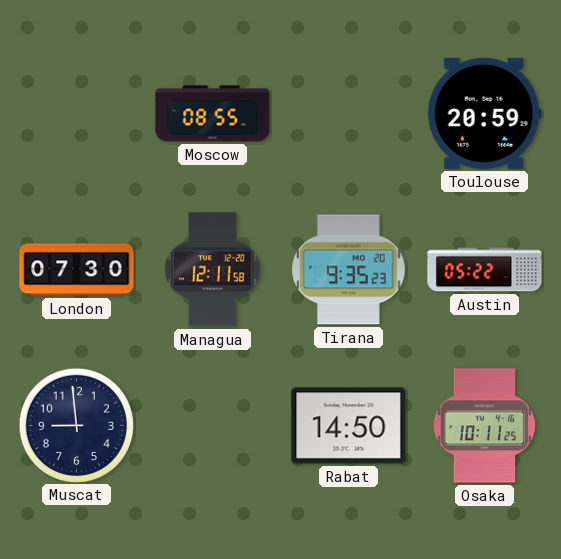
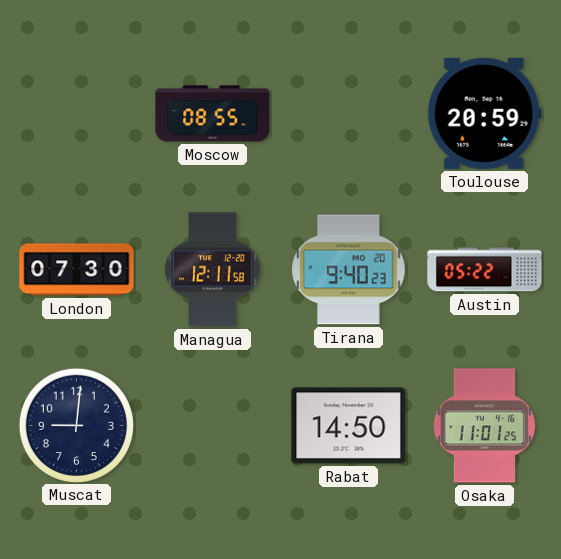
Tirana: 9:35 -> 9:40
Muscat: 8:59 -> 9:01
Osaka: 10:11 -> 11:01
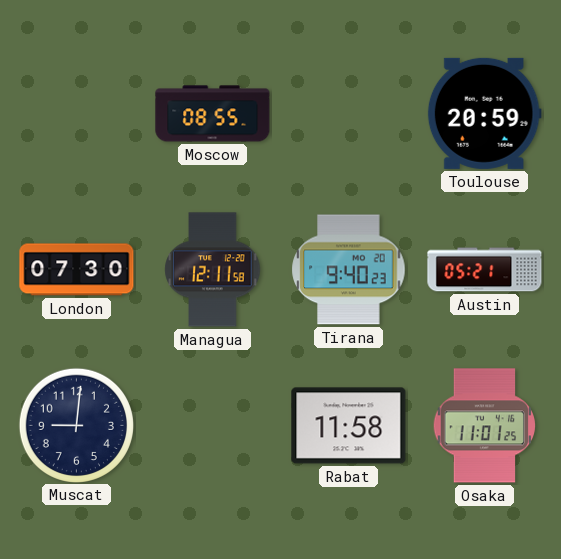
Austin: 05:22 -> 05:21
Rabat: 14:50 -> 11:58
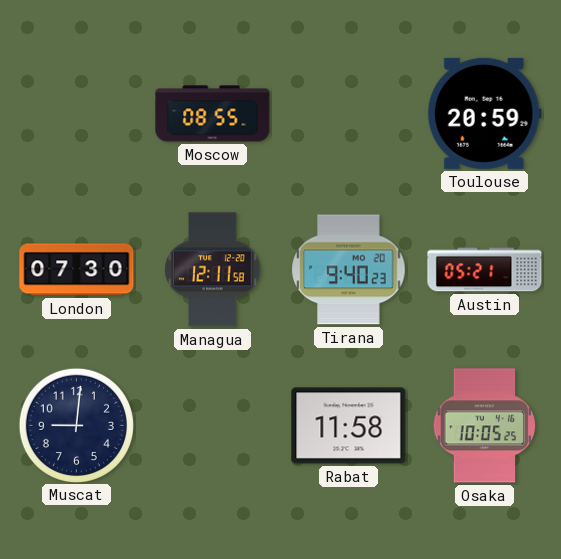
Osaka: 11:01 -> 10:05
